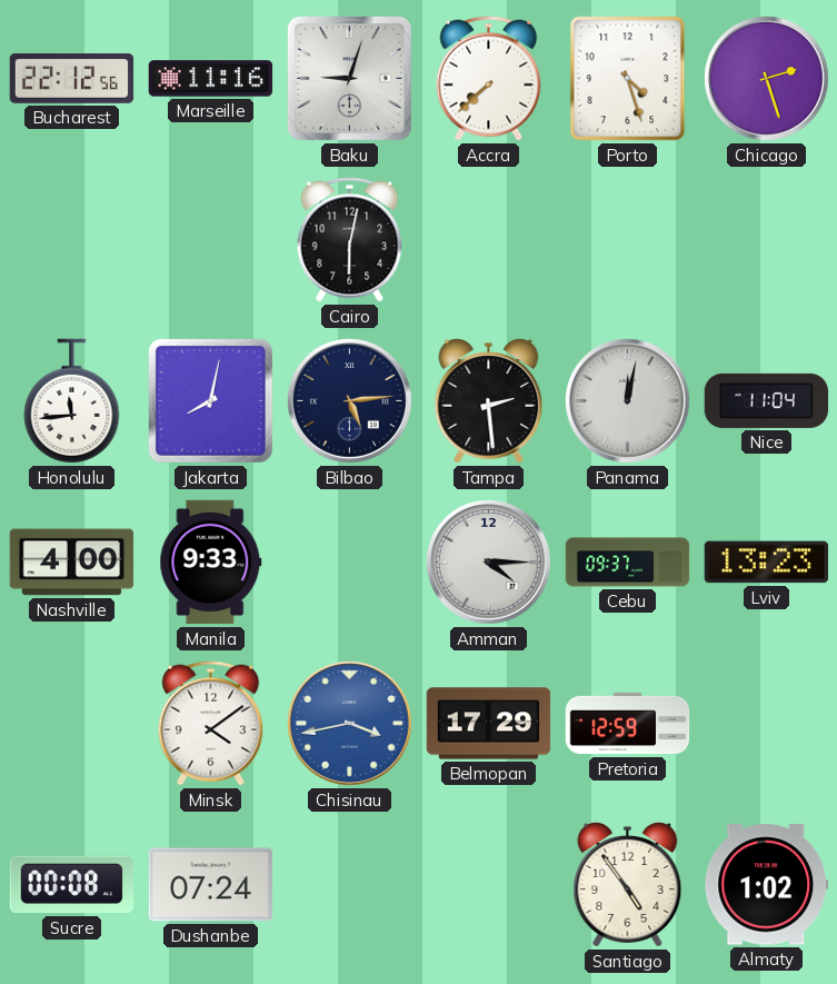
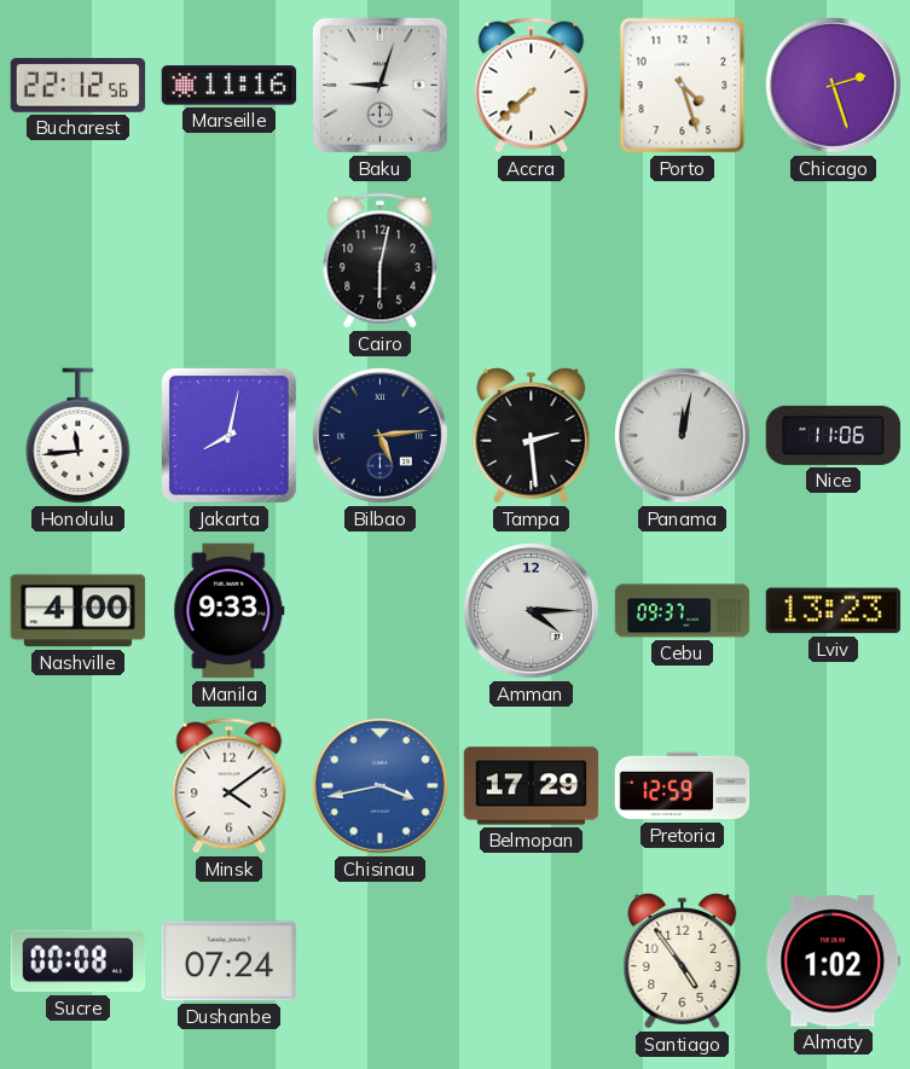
Nice: 11:04 -> 11:06
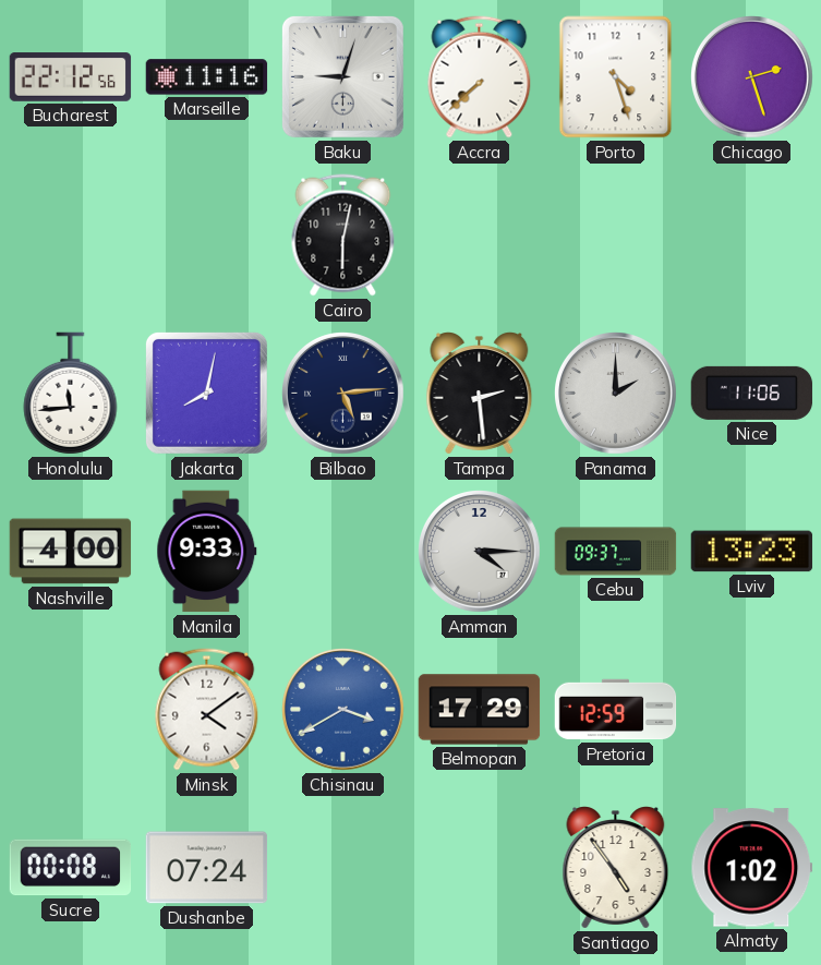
Panama: 12:02 -> 2:00
Chisinau: 3:43 -> 3:40
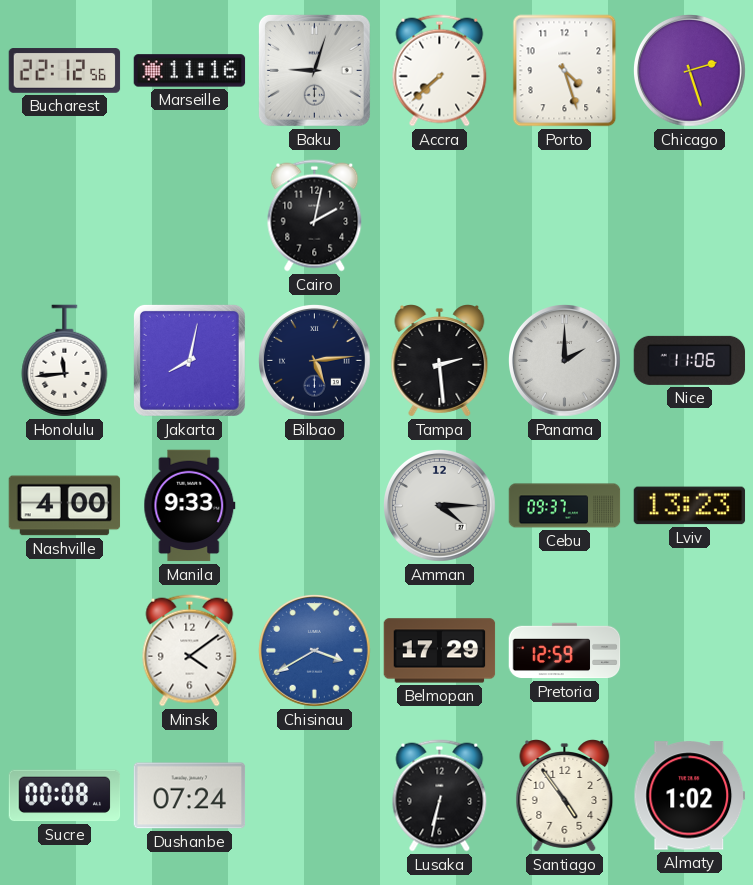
Cairo: 6:02 -> 2:02
Lusaka: none -> 6:32
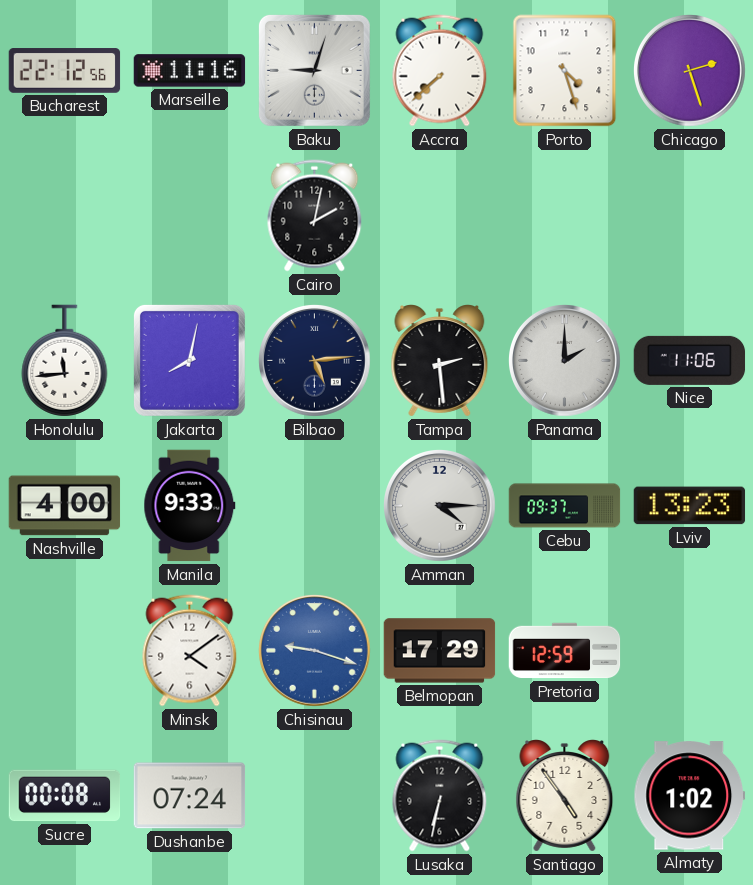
Chisinau: 3:40 -> 9:18
